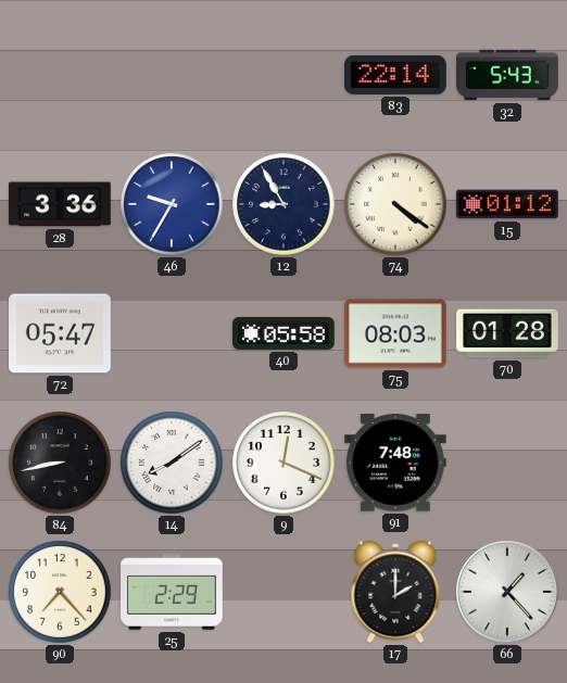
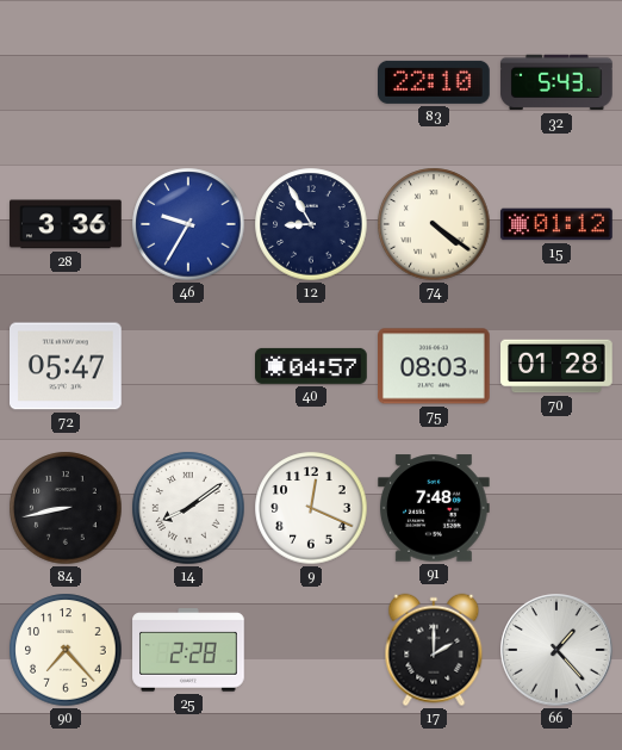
83: 22:14 -> 22:10
40: 05:58 -> 04:57
25: 2:29 -> 2:28
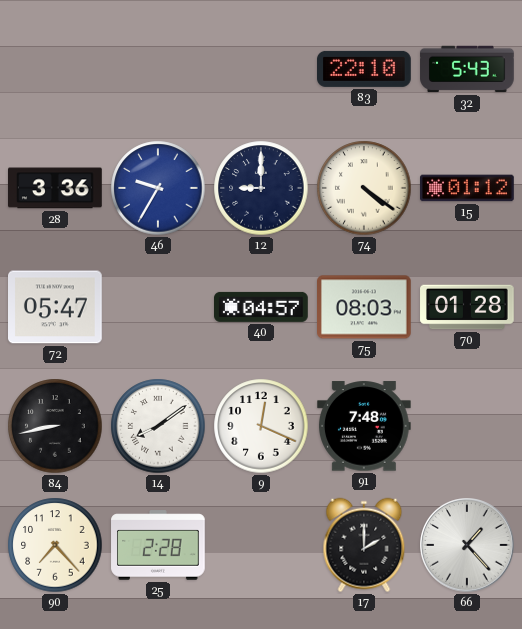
12: 8:55 -> 9:00
